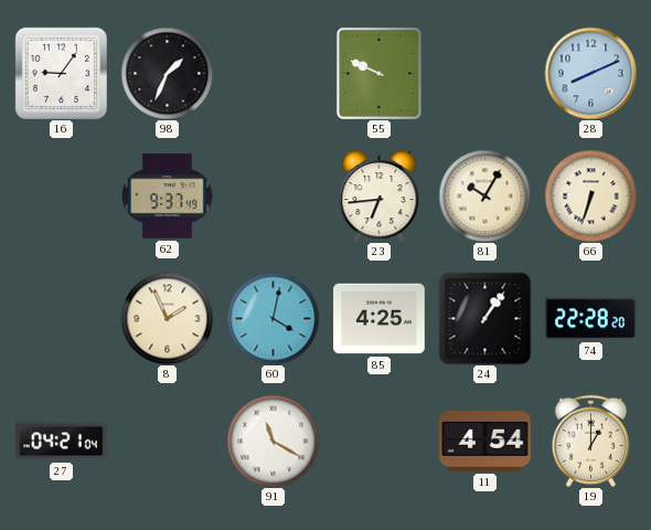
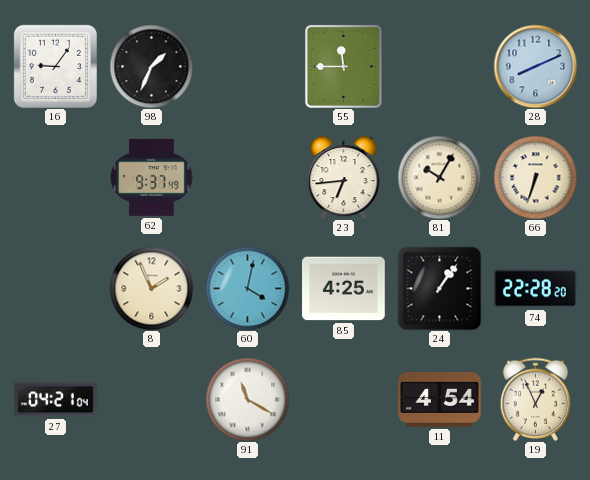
55: 9:49 -> 11:45
19: 1:00 -> 12:56
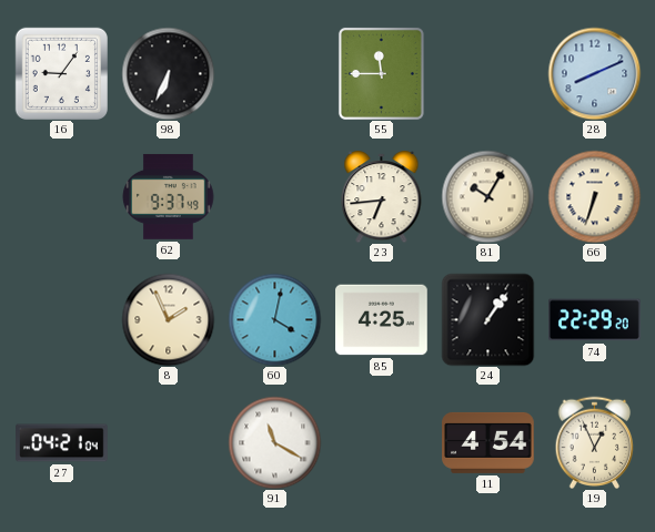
98: 1:34 -> 6:34
74: 22:28 -> 22:29
